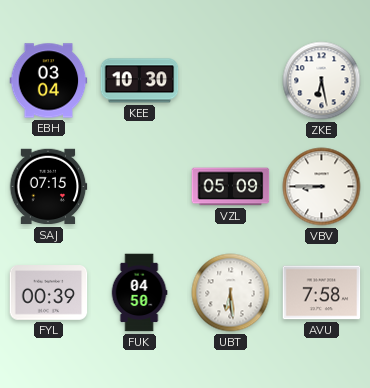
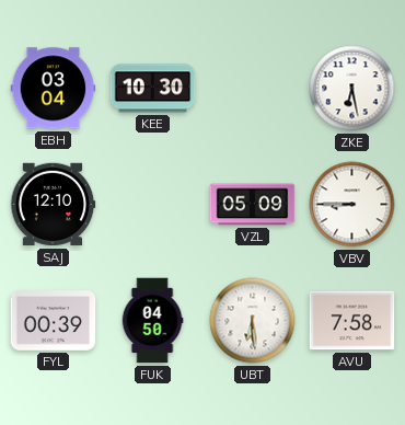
SAJ: 07:15 -> 12:10
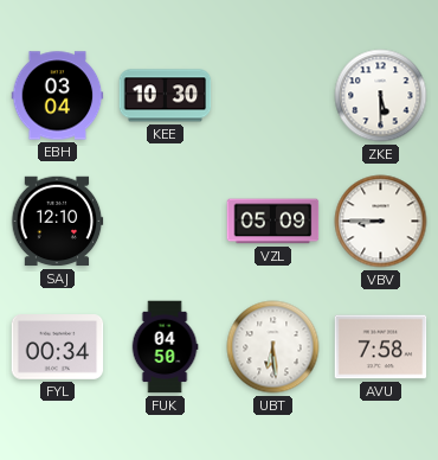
ZKE: 6:28 -> 5:30
FYL: 00:39 -> 00:34
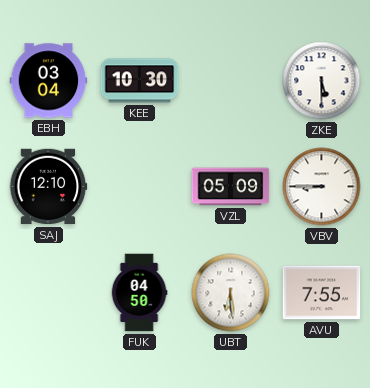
FYL: 00:34 -> none
AVU: 7:58 -> 7:55
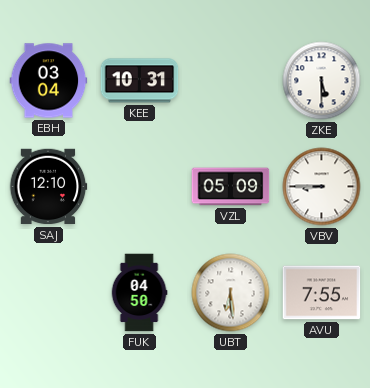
KEE: 10:30 -> 10:31
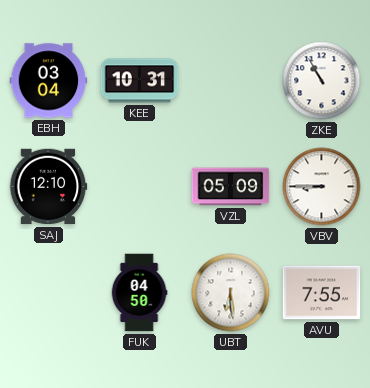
ZKE: 5:30 -> 10:55
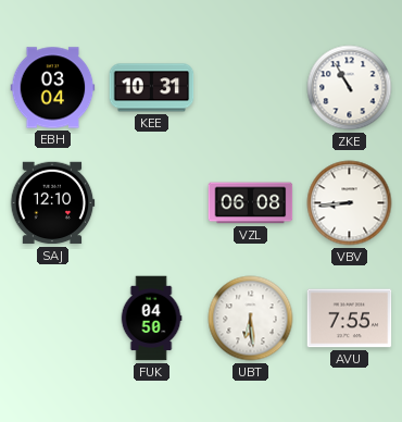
VZL: 05:09 -> 06:08
VBV: 8:45 -> 8:44
